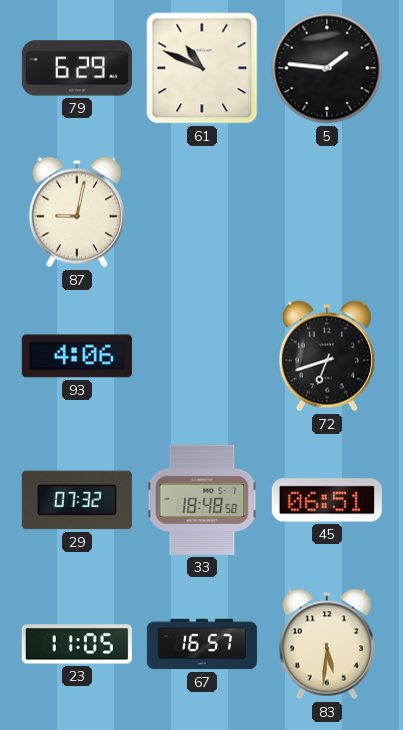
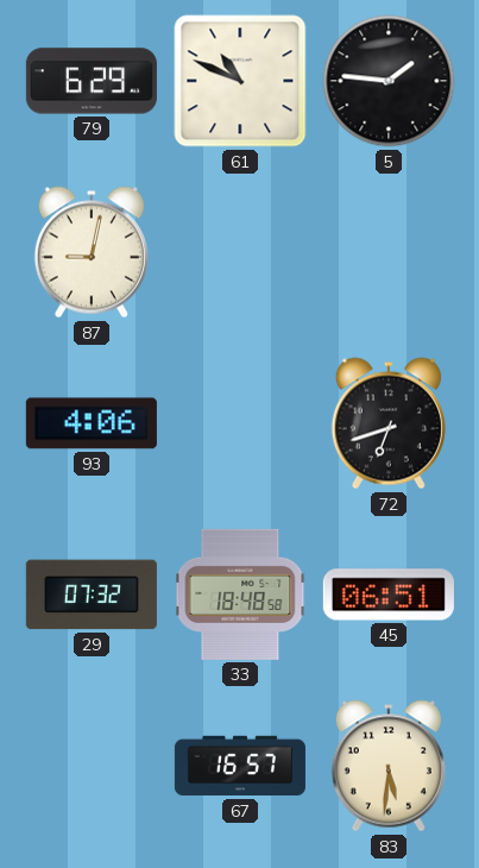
23: 11:05 -> none
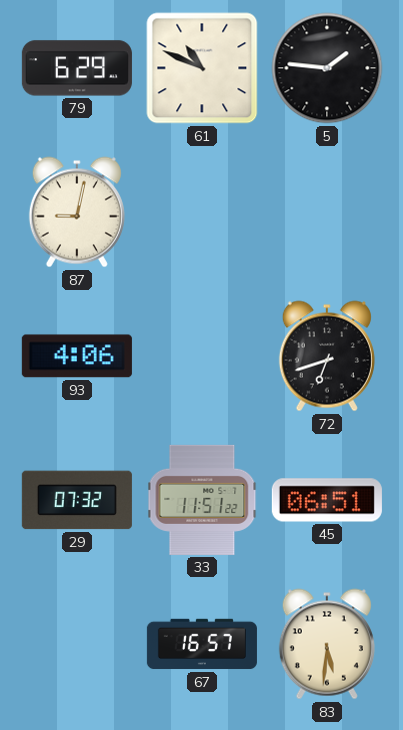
33: 18:48 -> 11:51
